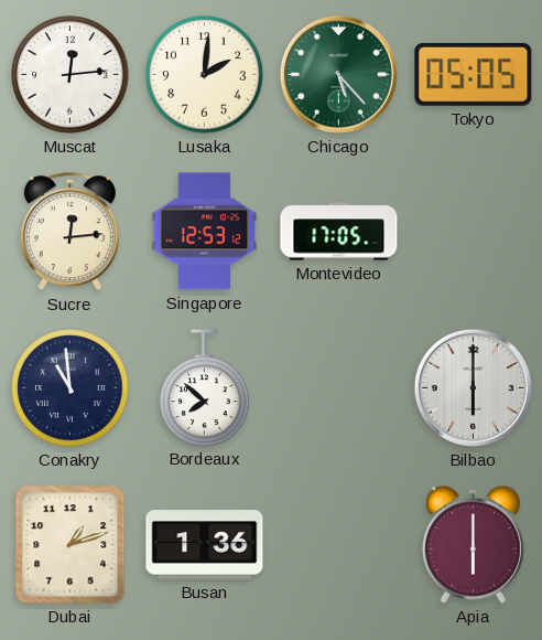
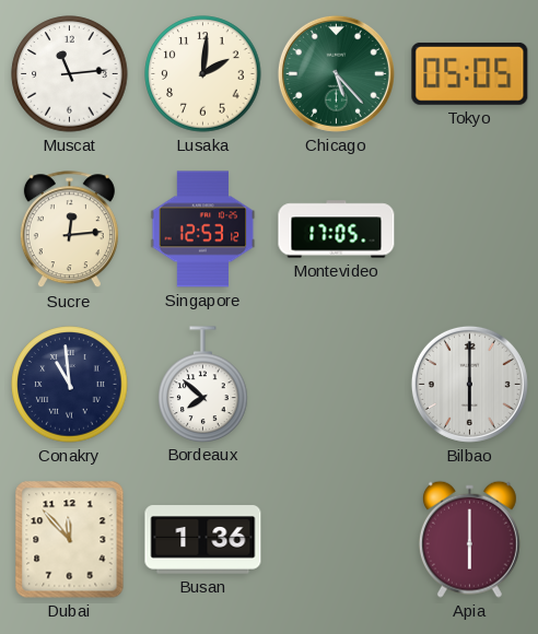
Muscat: 12:14 -> 11:14
Dubai: 1:12 -> 11:53
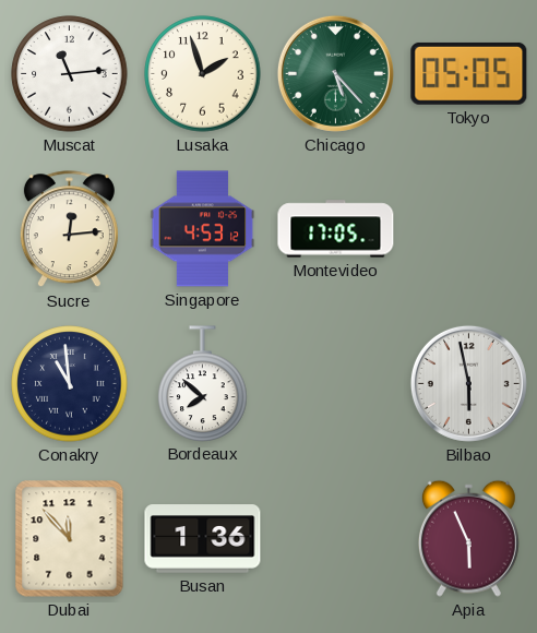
Lusaka: 2:01 -> 1:57
Singapore: 12:53 -> 4:53
Bilbao: 6:00 -> 5:58
Apia: 6:00 -> 5:56
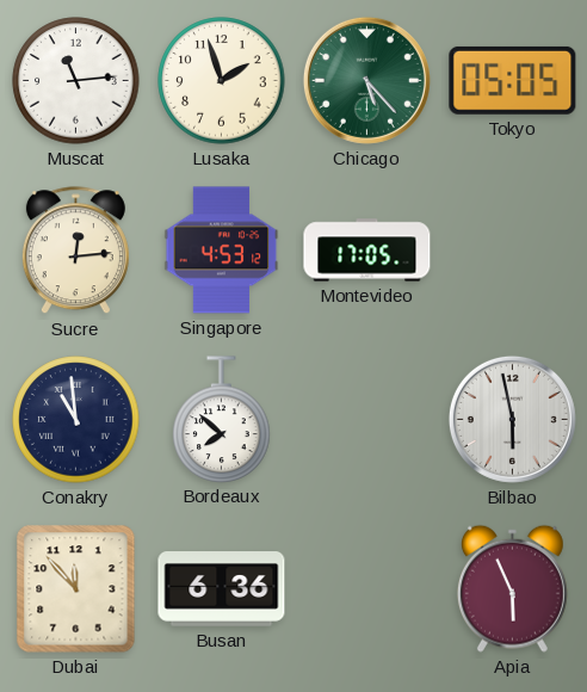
Busan: 1:36 -> 6:36
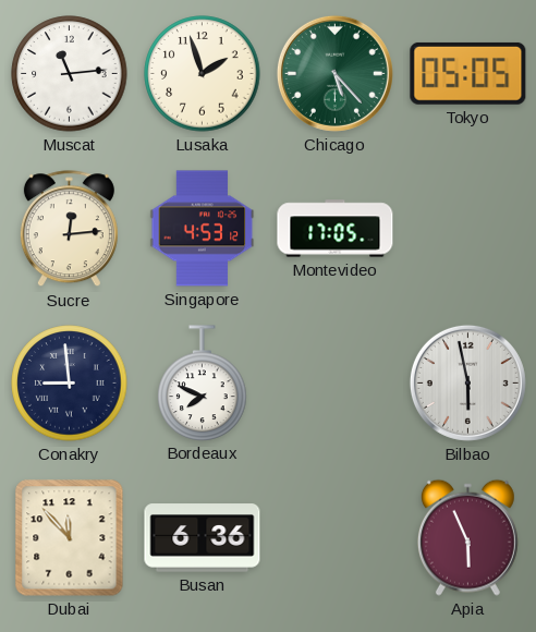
Conakry: 10:59 -> 8:59
Bordeaux: 7:52 -> 7:49
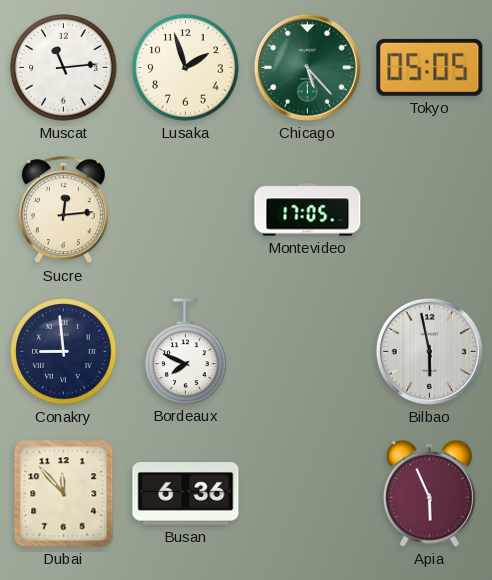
Singapore: 4:53 -> none
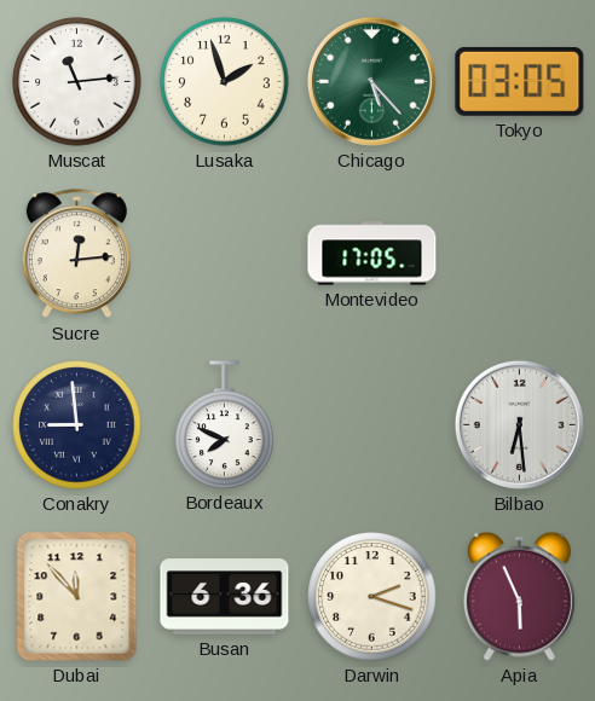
Tokyo: 05:05 -> 03:05
Bilbao: 5:58 -> 6:29
Darwin: none -> 2:18
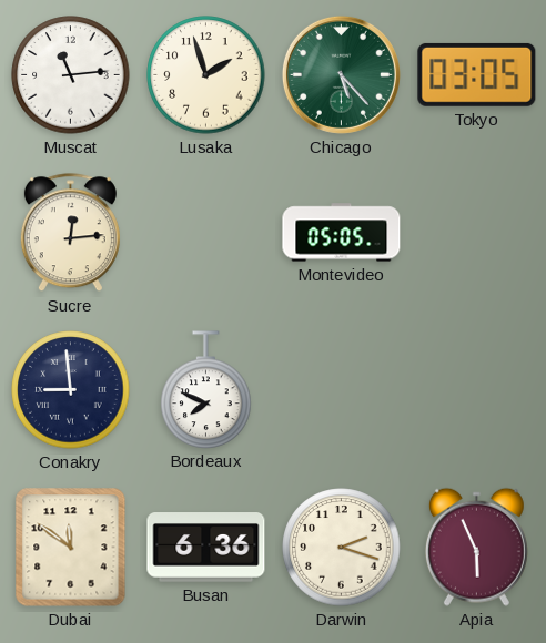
Montevideo: 17:05 -> 05:05
Bilbao: 6:29 -> none
Dubai: 11:53 -> 11:51
